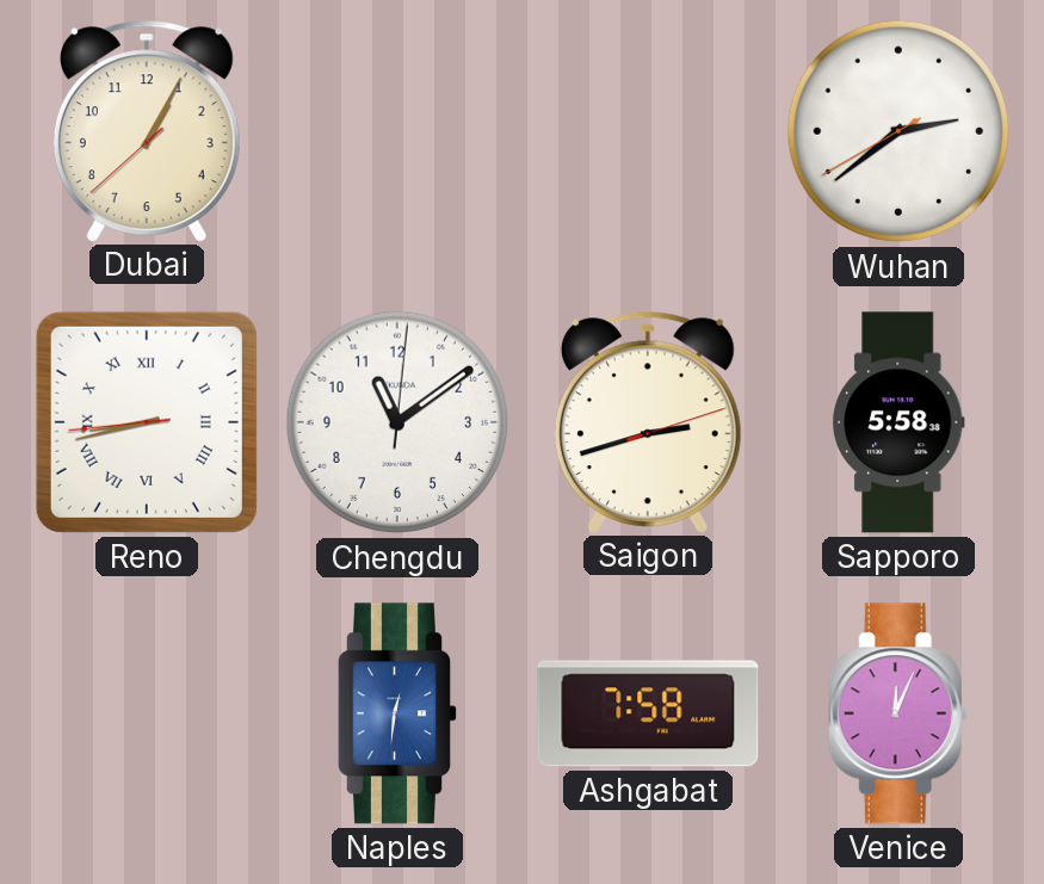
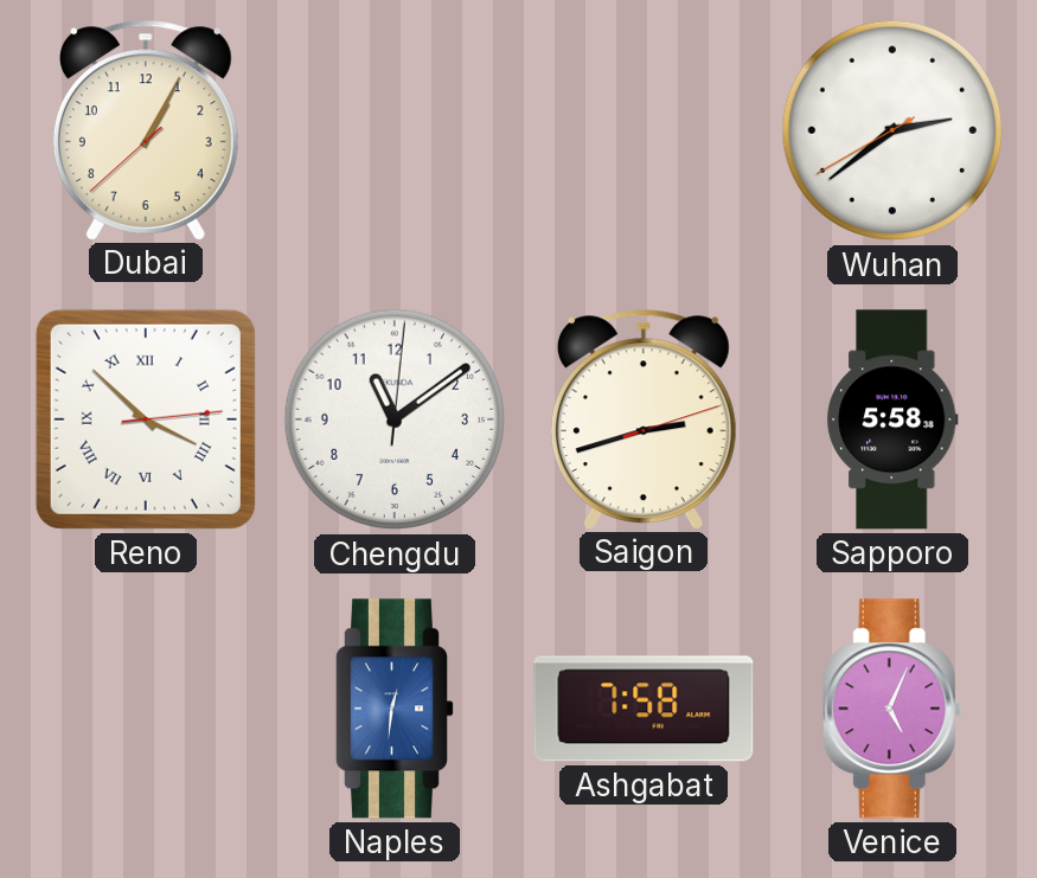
Reno: 8:42 -> 3:52
Venice: 12:04 -> 5:04
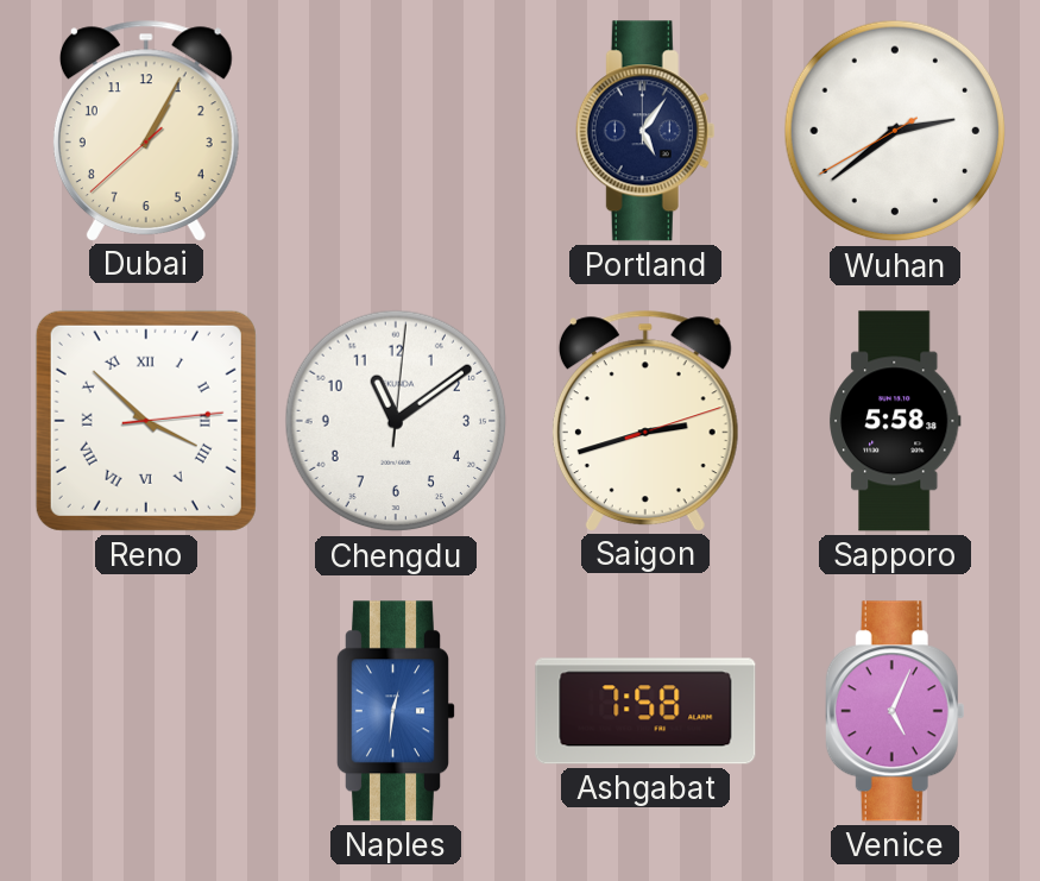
Portland: none -> 5:06
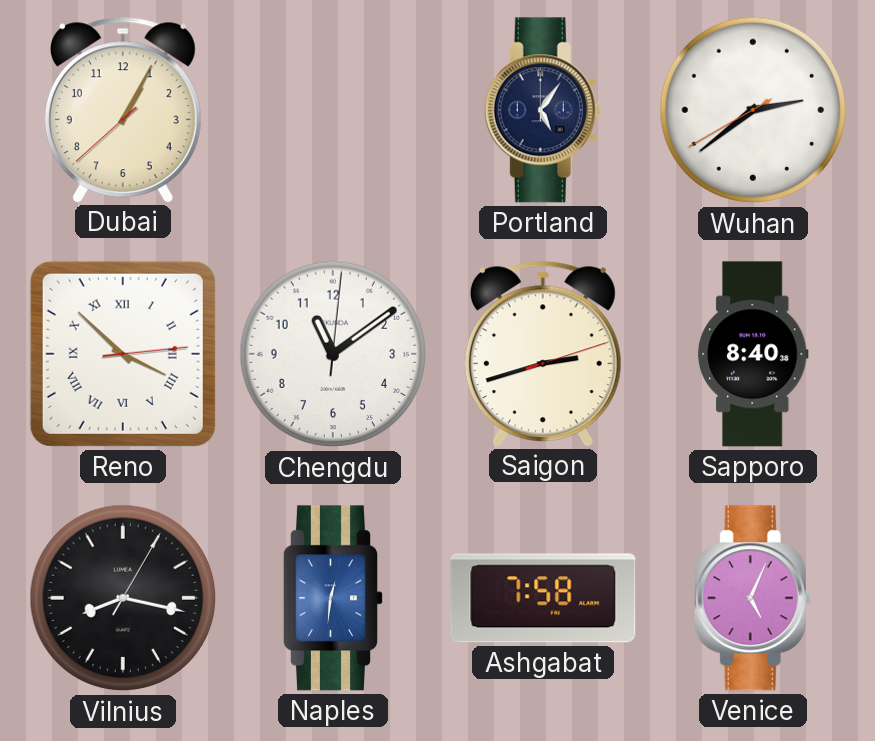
Sapporo: 5:58 -> 8:40
Vilnius: none -> 8:17
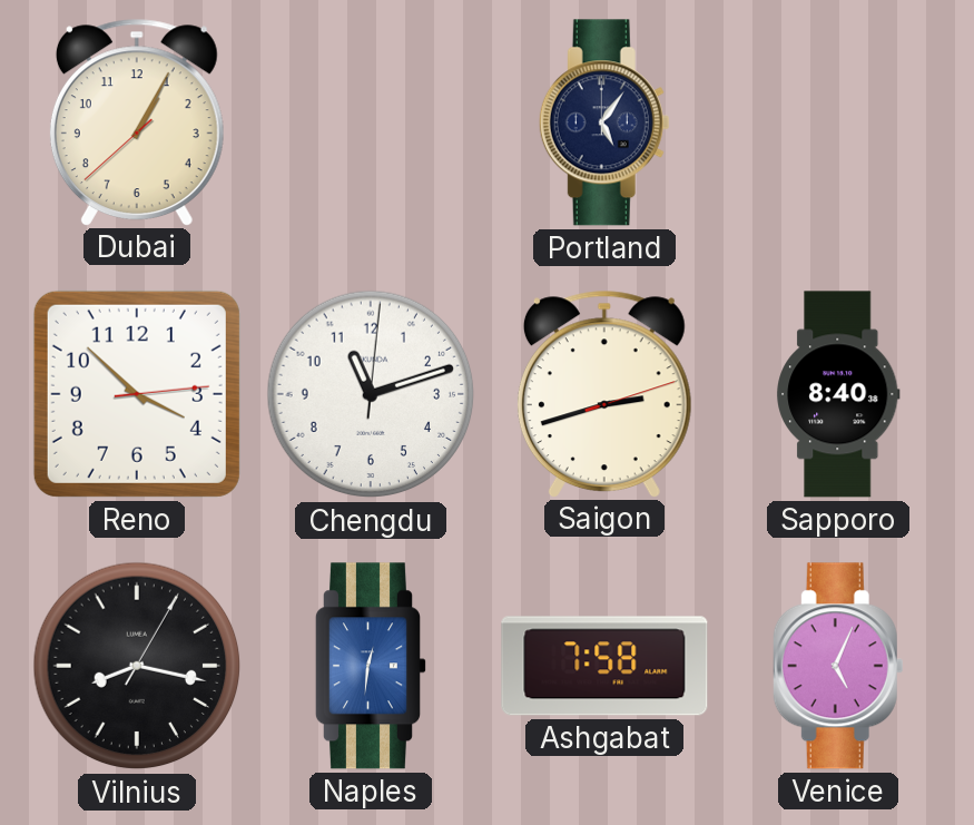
Wuhan: 2:38 -> none
Reno numerals: Roman -> Arabic
Chengdu: 11:09 -> 11:12
